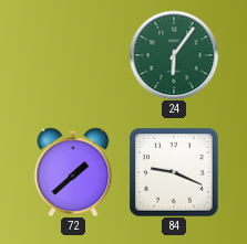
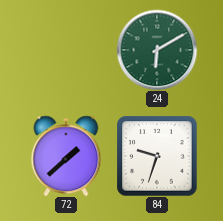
24: 6:06 -> 6:10
84: 9:19 -> 9:33
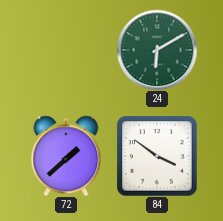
84: 9:33 -> 3:51
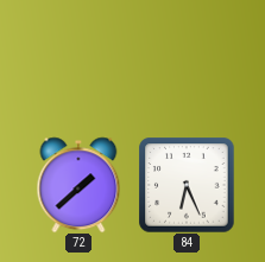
24: 6:10 -> none
84: 3:51 -> 6:26
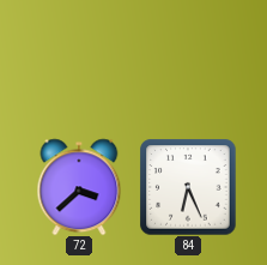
72: 1:38 -> 3:38
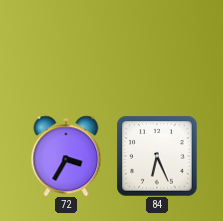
72: 3:38 -> 3:35
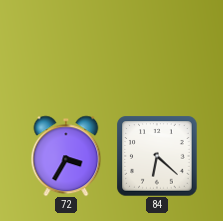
84: 6:26 -> 6:22
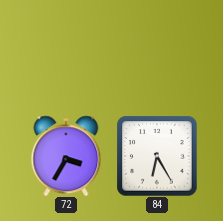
84: 6:22 -> 6:25
